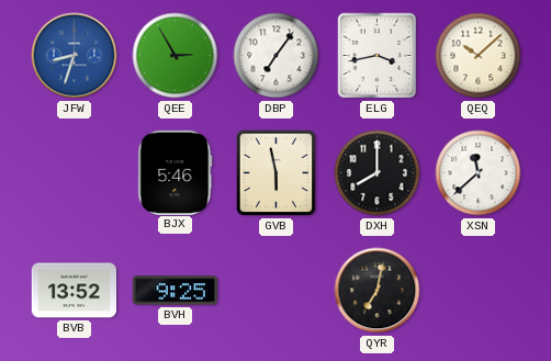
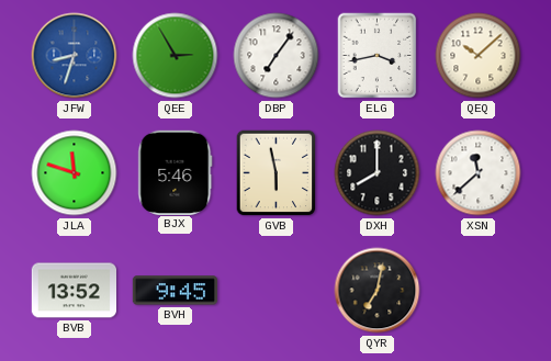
JLA: none -> 11:48
BVH: 9:25 -> 9:45
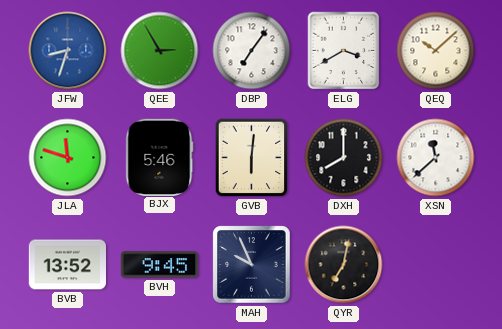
ELG: 3:43 -> 3:40
GVB: 5:58 -> 6:01
MAH: none -> 9:56
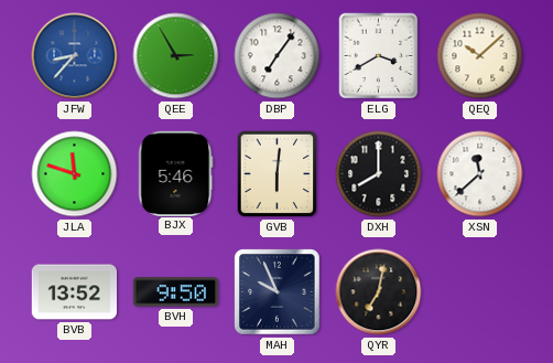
JFW: 8:33 -> 8:37
BVH: 9:45 -> 9:50
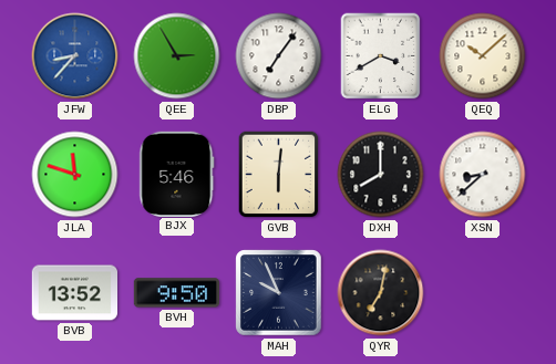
XSN: 11:38 -> 8:38
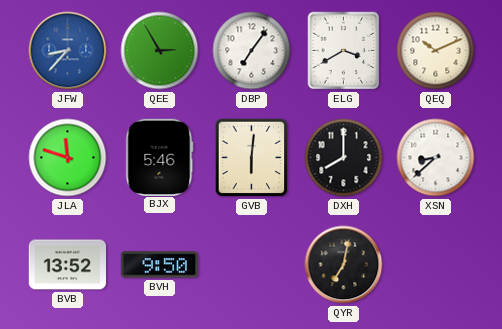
QEQ: 10:08 -> 10:11
MAH: 9:56 -> none
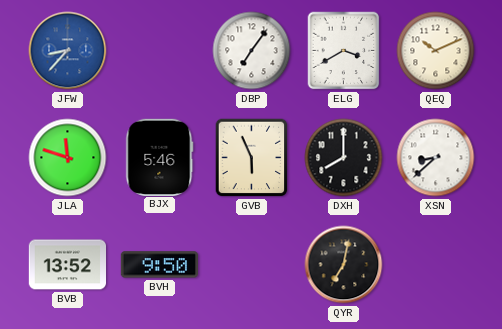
QEE: 2:55 -> none
GVB: 6:01 -> 5:56
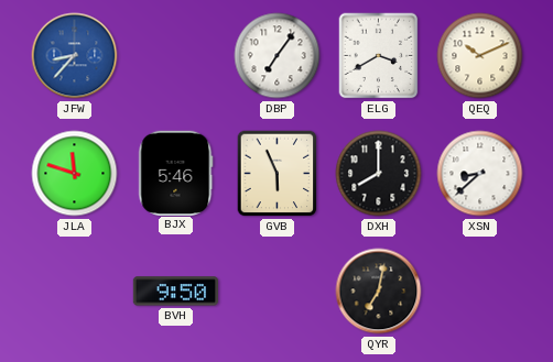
BVB: 13:52 -> none
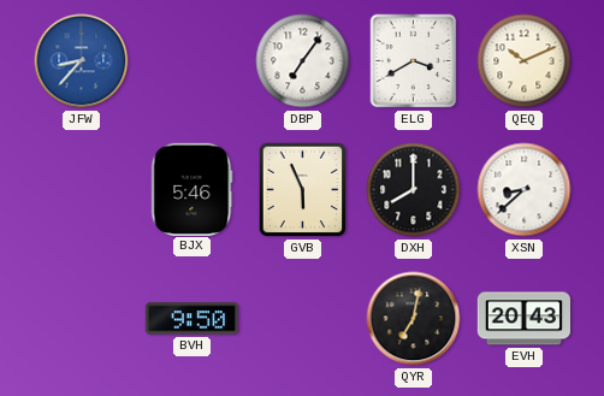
JLA: 11:48 -> none
EVH: none -> 20:43
